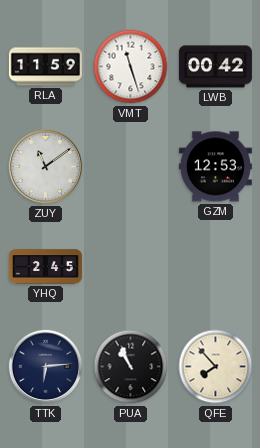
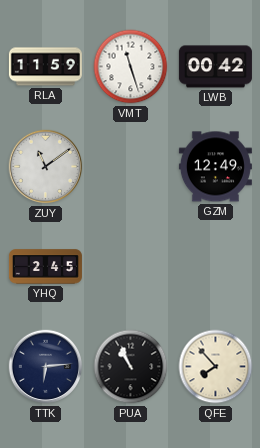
GZM: 12:53 -> 12:49
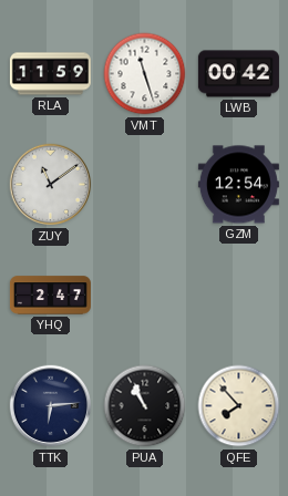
GZM: 12:49 -> 12:54
YHQ: 2:45 -> 2:47
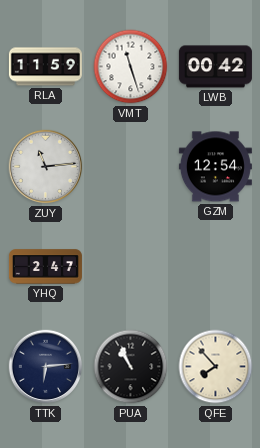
ZUY: 11:09 -> 11:14
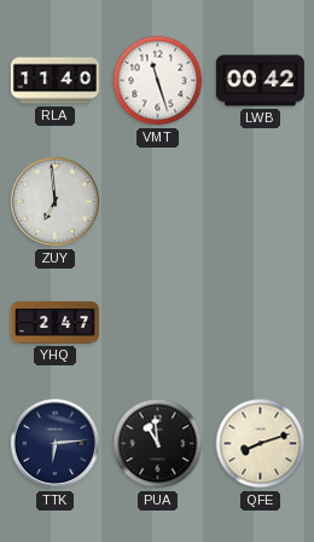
RLA: 11:59 -> 11:40
ZUY: 11:14 -> 6:59
GZM: 12:54 -> none
PUA: 10:56 -> 10:59
QFE: 7:53 -> 8:12
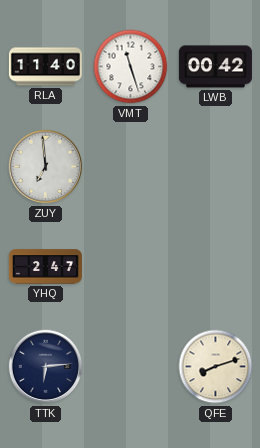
PUA: 10:59 -> none
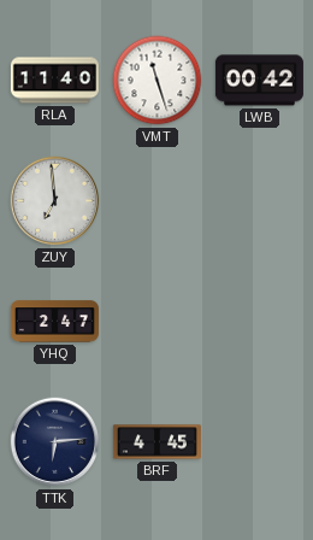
BRF: none -> 4:45
QFE: 8:12 -> none
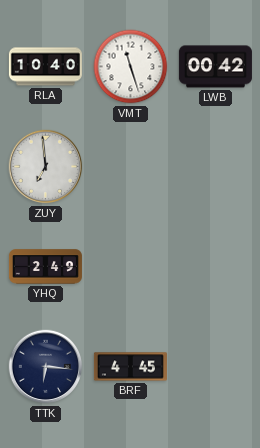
RLA: 11:40 -> 10:40
YHQ: 2:47 -> 2:49
TTK: 6:14 -> 6:16
